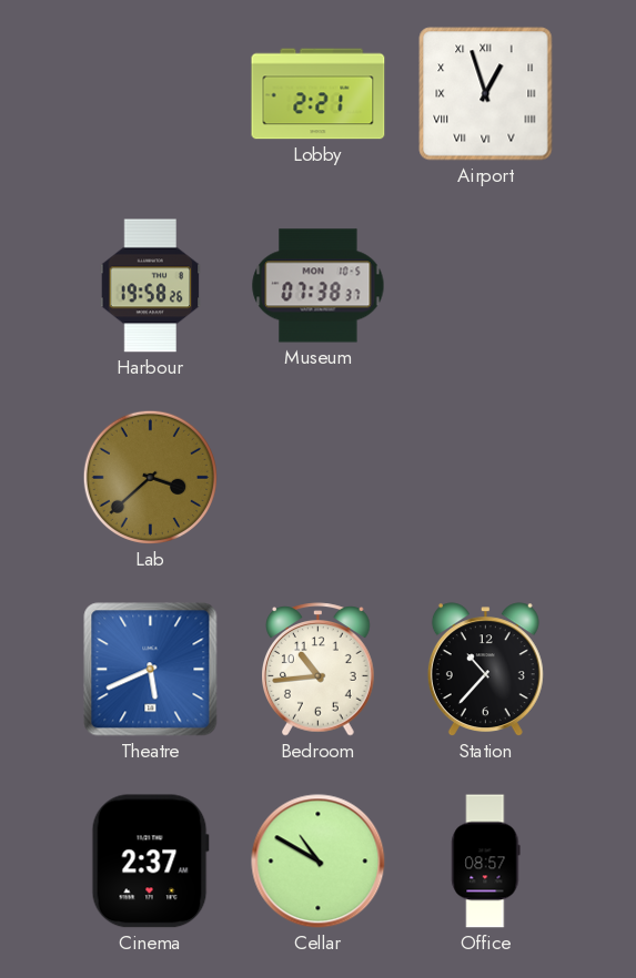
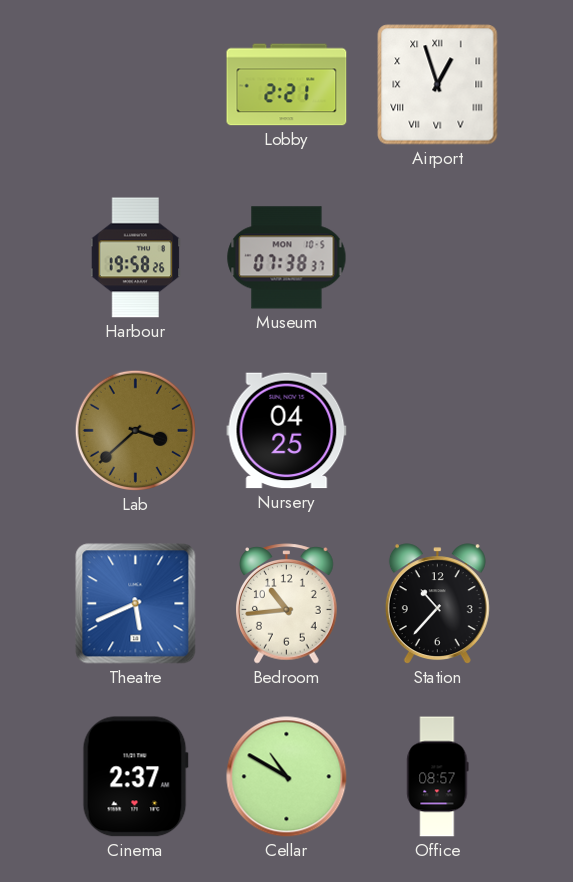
Nursery: none -> 04:25
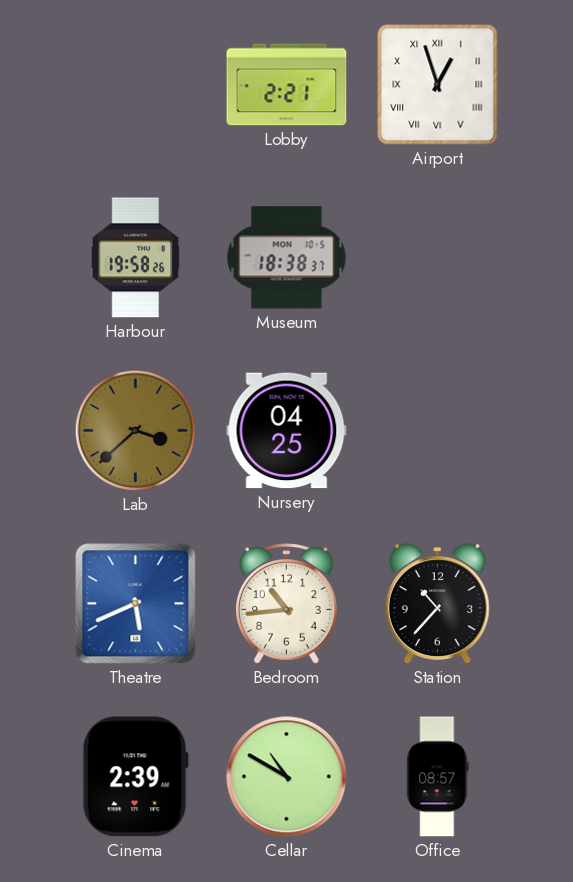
Museum: 07:38 -> 18:38
Cinema: 2:37 -> 2:39
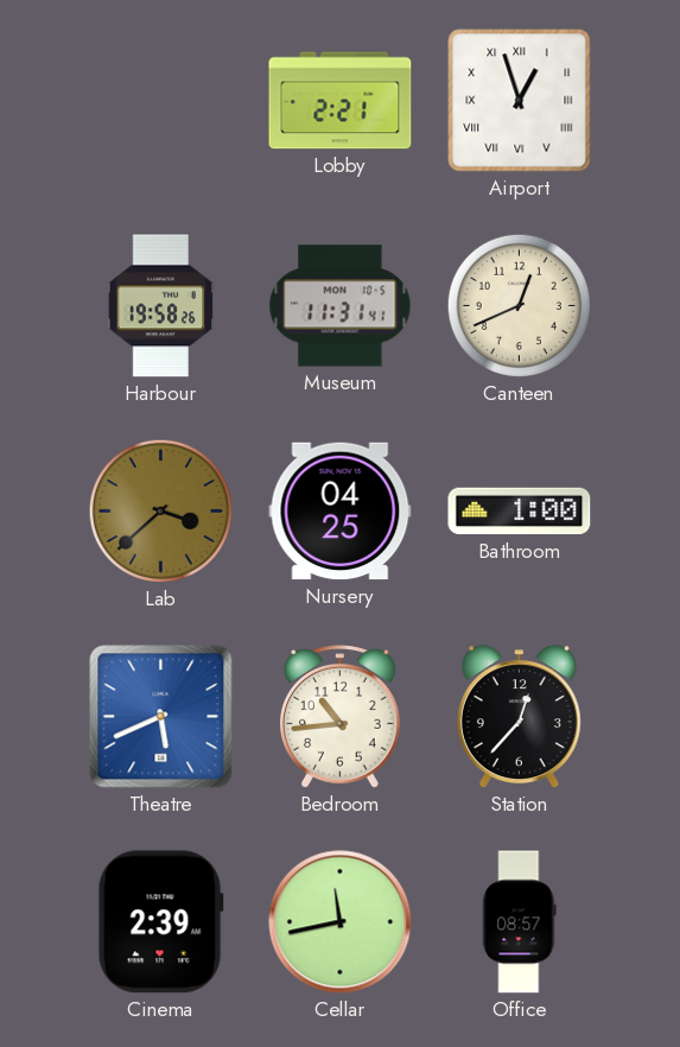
Museum: 18:38 -> 11:31
Canteen: none -> 12:41
Bathroom: none -> 1:00
Station: 10:37 -> 12:37
Cellar: 10:50 -> 11:43
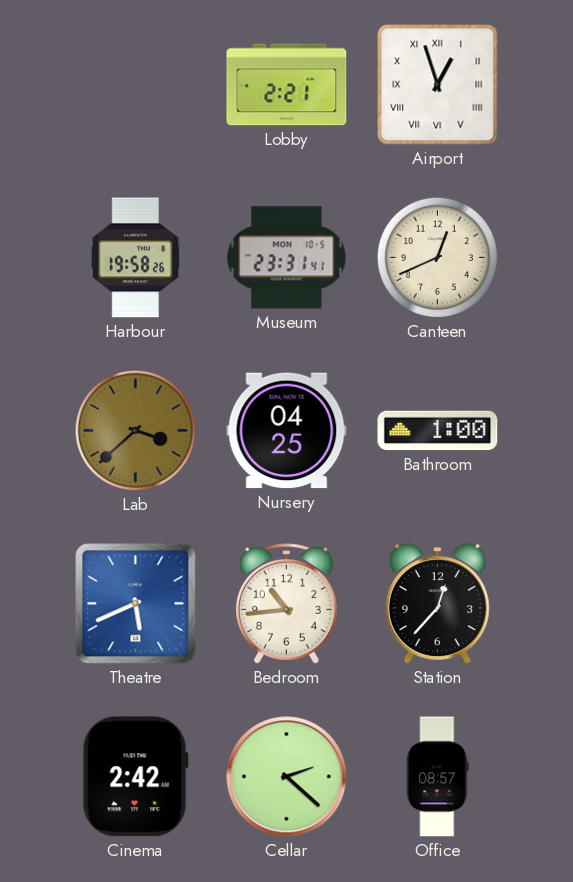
Museum: 11:31 -> 23:31
Cinema: 2:39 -> 2:42
Cellar: 11:43 -> 2:22
